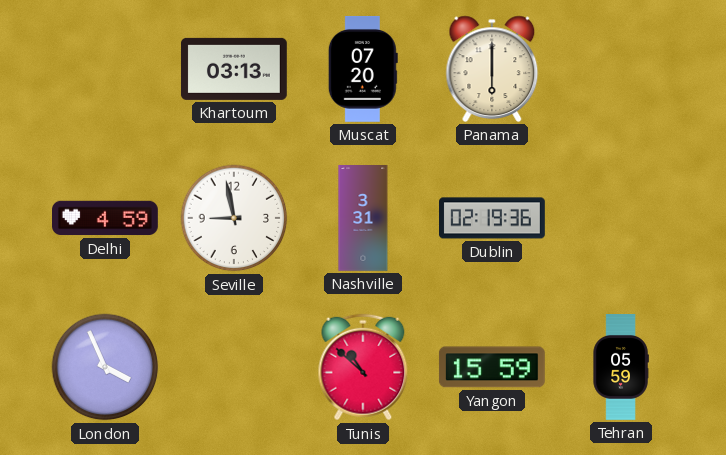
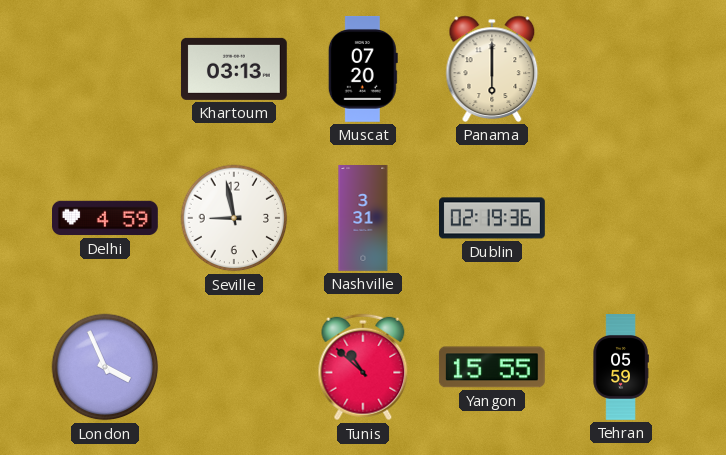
Yangon: 15:59 -> 15:55
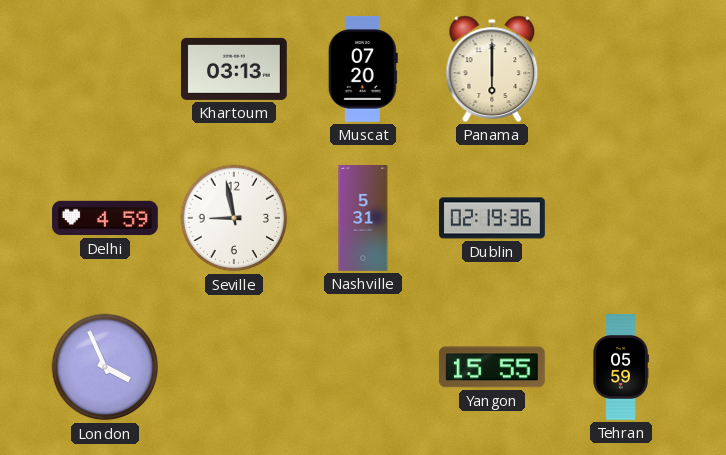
Nashville: 3:31 -> 5:31
Tunis: 10:52 -> none
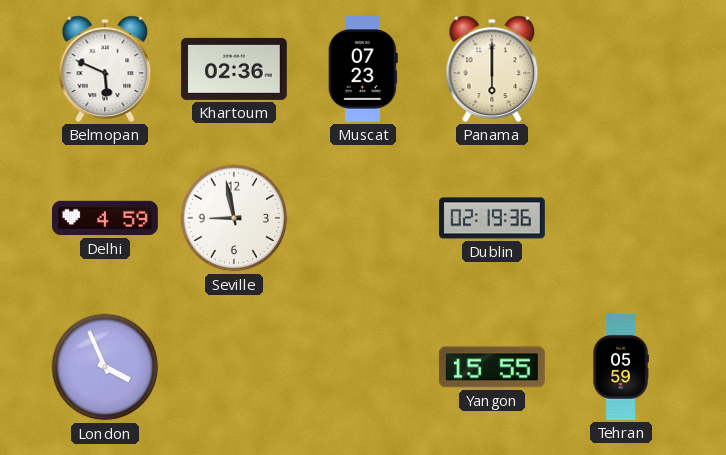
Belmopan: none -> 5:49
Khartoum: 03:13 -> 02:36
Muscat: 07:20 -> 07:23
Nashville: 5:31 -> none
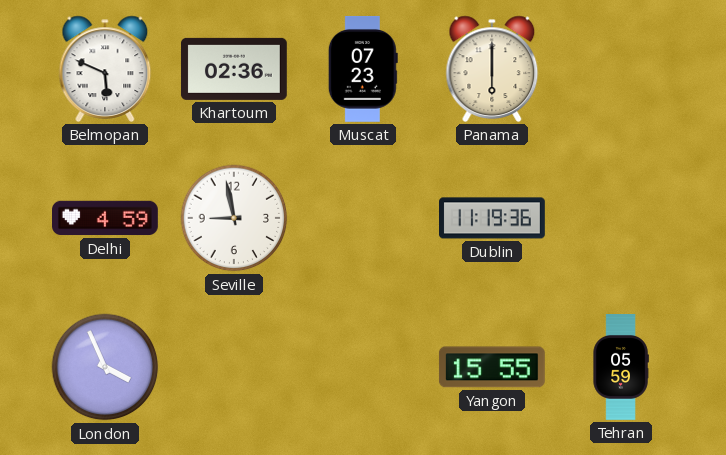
Dublin: 02:19 -> 11:19
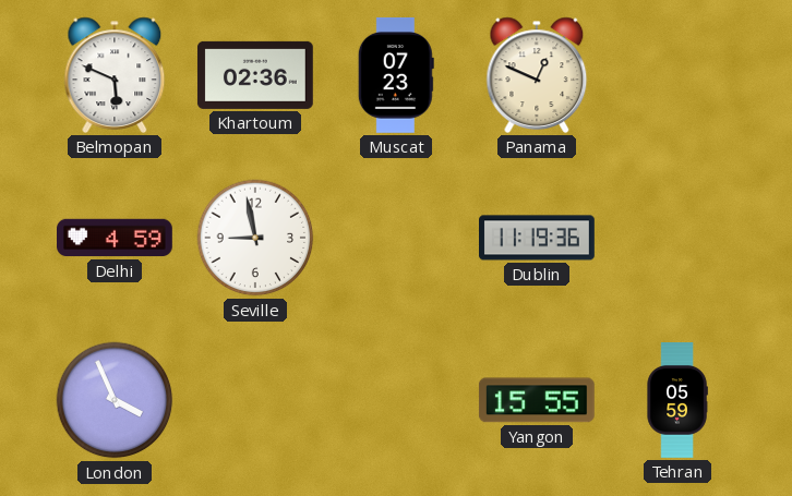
Panama: 6:00 -> 12:49
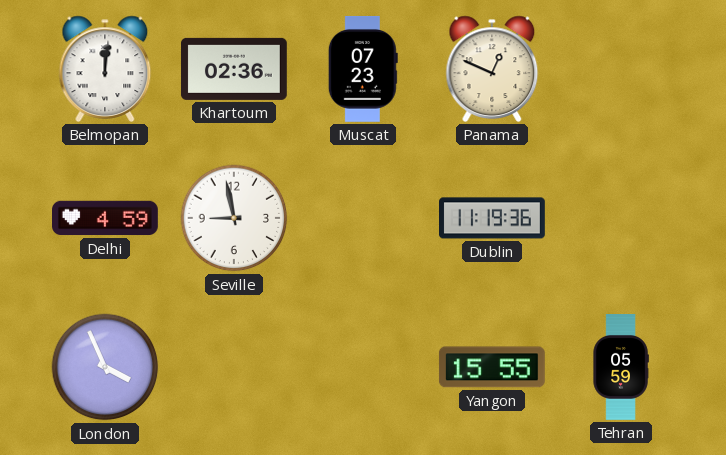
Belmopan: 5:49 -> 12:01
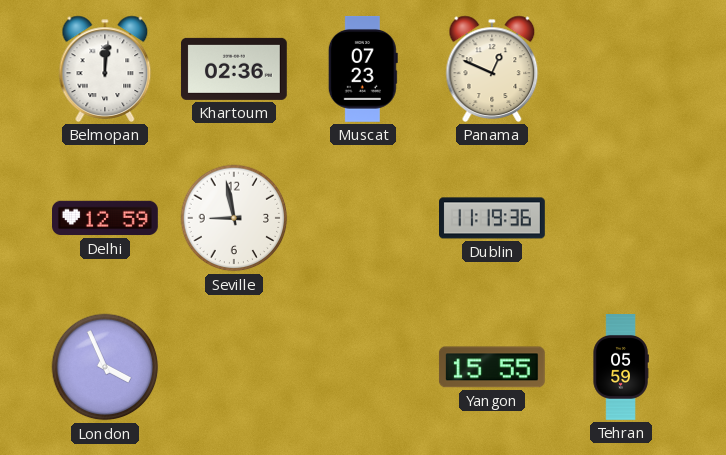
Delhi: 4:59 -> 12:59
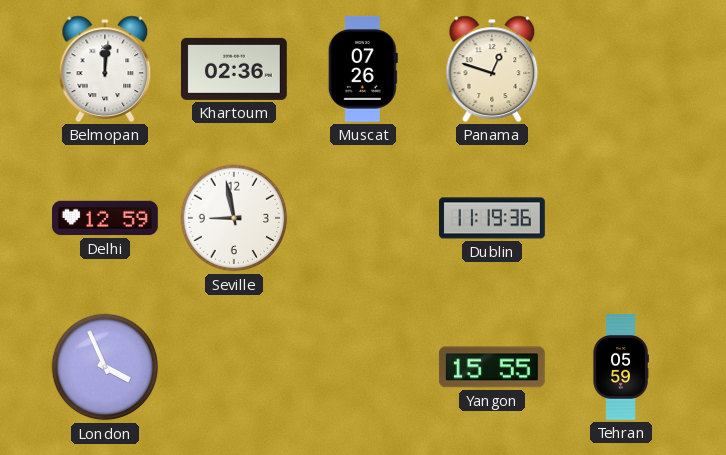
Muscat: 07:23 -> 07:26
Panama: 12:49 -> 12:48
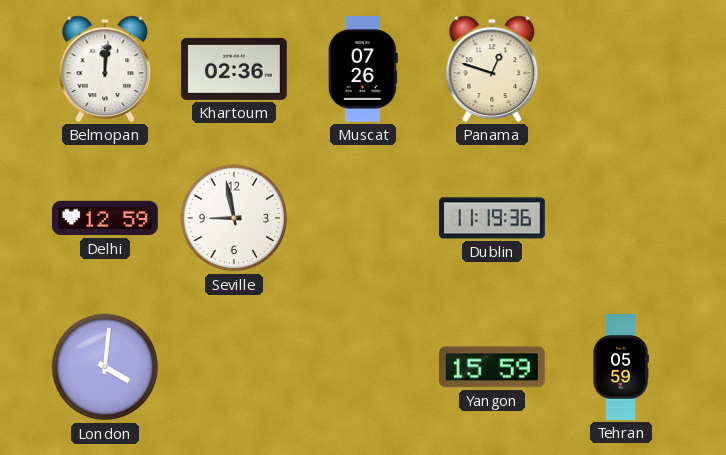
London: 3:56 -> 4:01
Yangon: 15:55 -> 15:59
